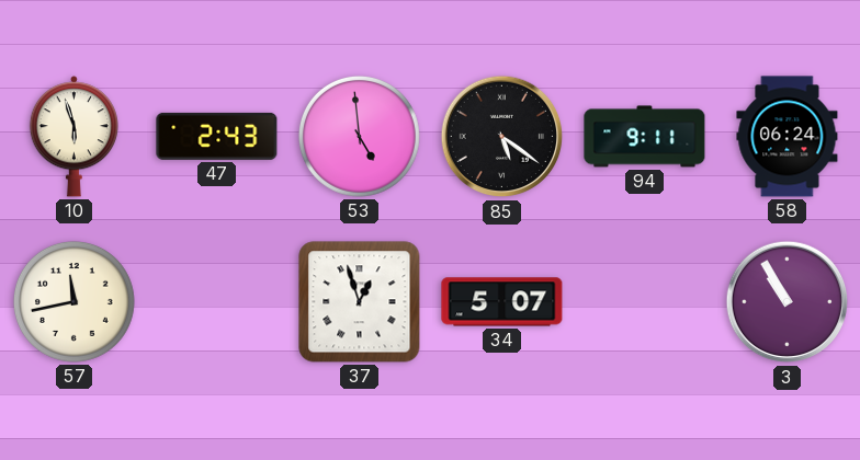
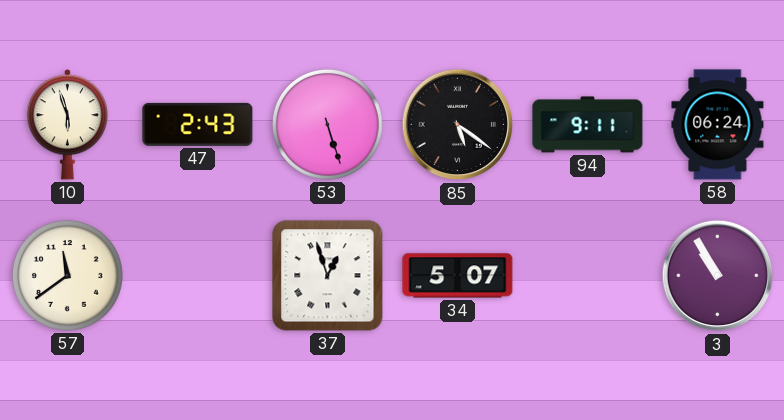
53: 4:59 -> 5:27
57: 11:43 -> 11:39
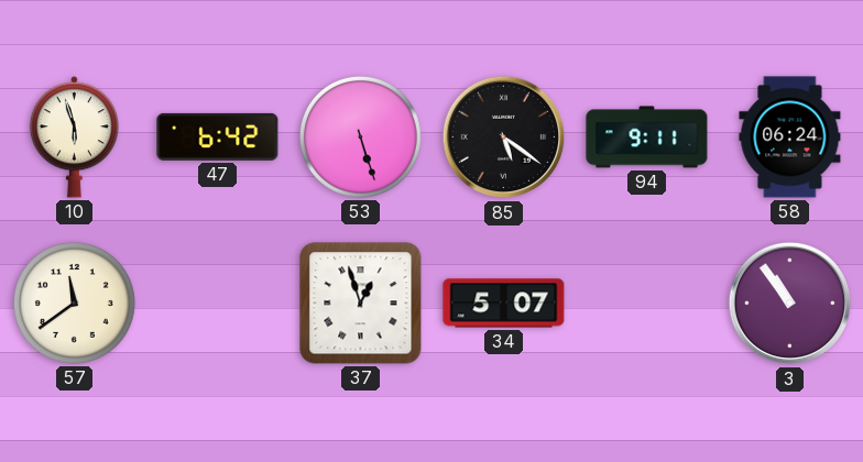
47: 2:43 -> 6:42
3: 10:55 -> 10:54
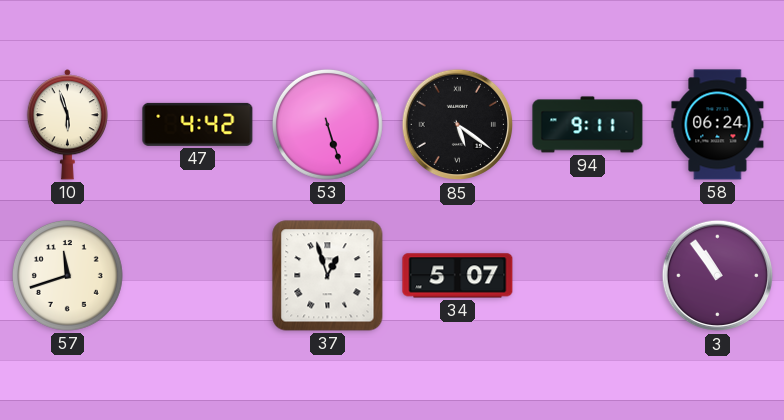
47: 6:42 -> 4:42
57: 11:39 -> 11:42
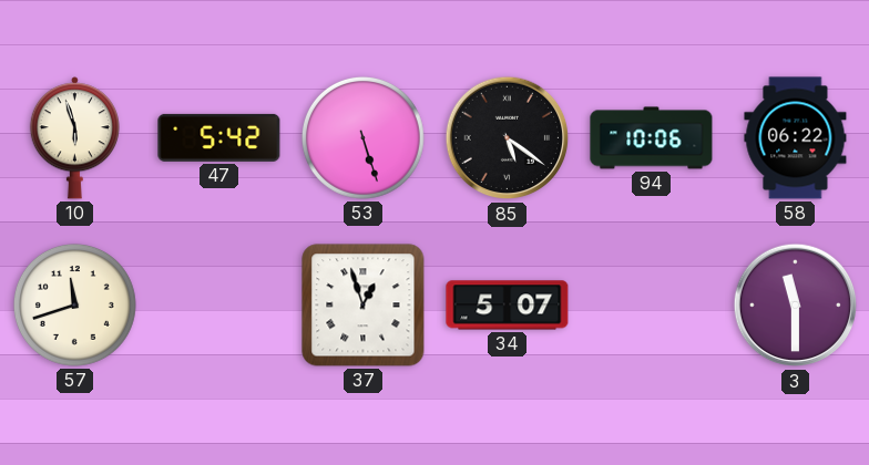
47: 4:42 -> 5:42
94: 9:11 -> 10:06
58: 06:24 -> 06:22
3: 10:54 -> 11:30
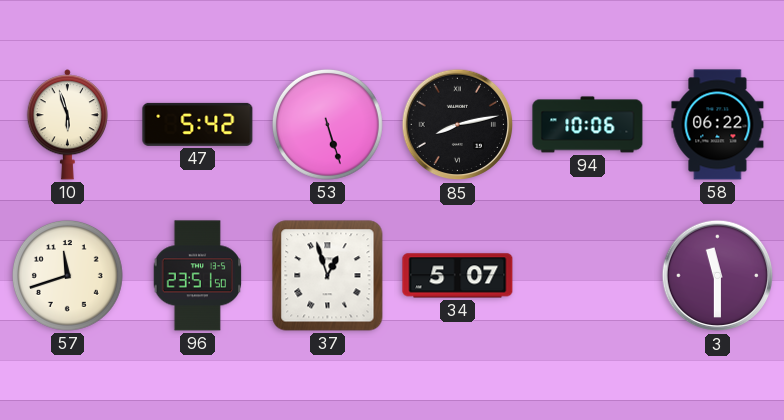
85: 5:21 -> 8:13
96: none -> 23:51
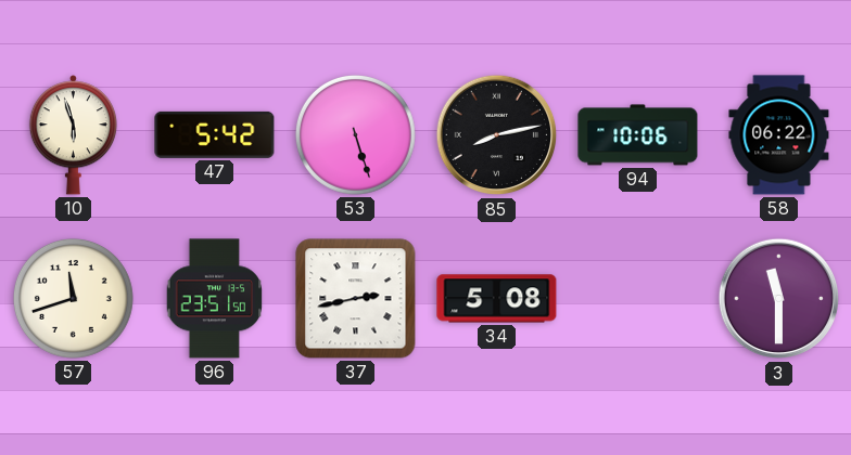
37: 12:57 -> 2:43
34: 5:07 -> 5:08
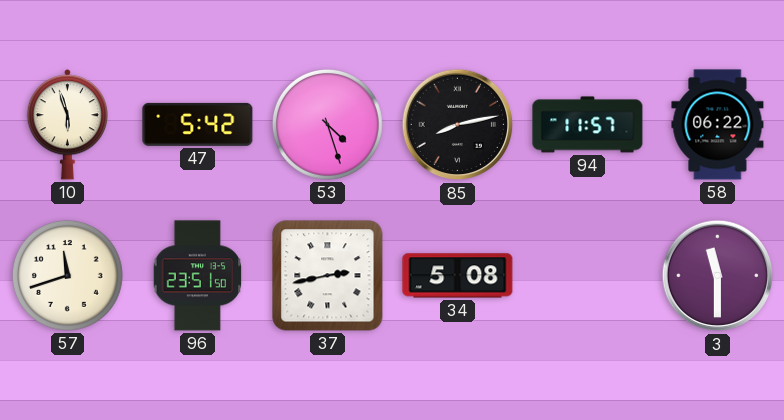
53: 5:27 -> 4:27
94: 10:06 -> 11:57
